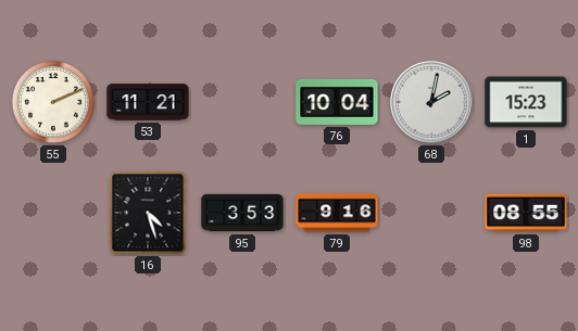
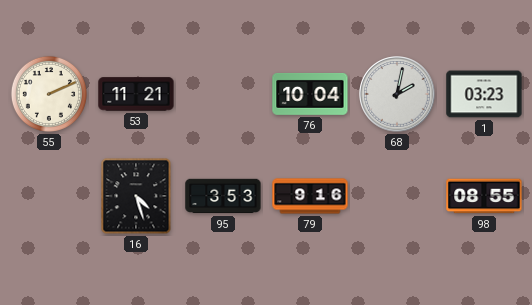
1: 15:23 -> 03:23
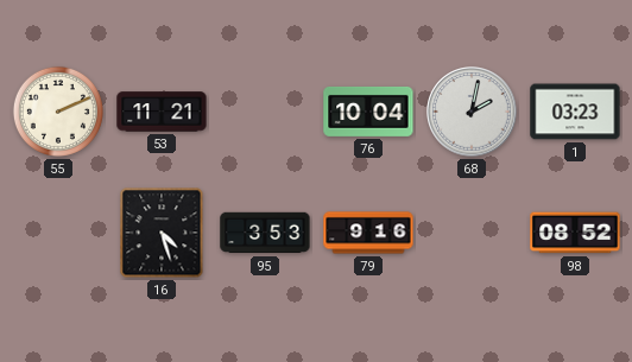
98: 08:55 -> 08:52
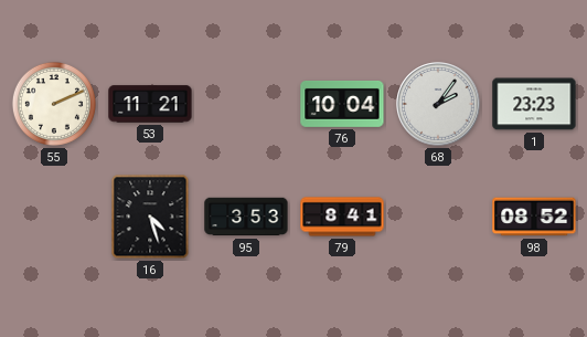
68: 2:02 -> 2:06
1: 03:23 -> 23:23
79: 9:16 -> 8:41
